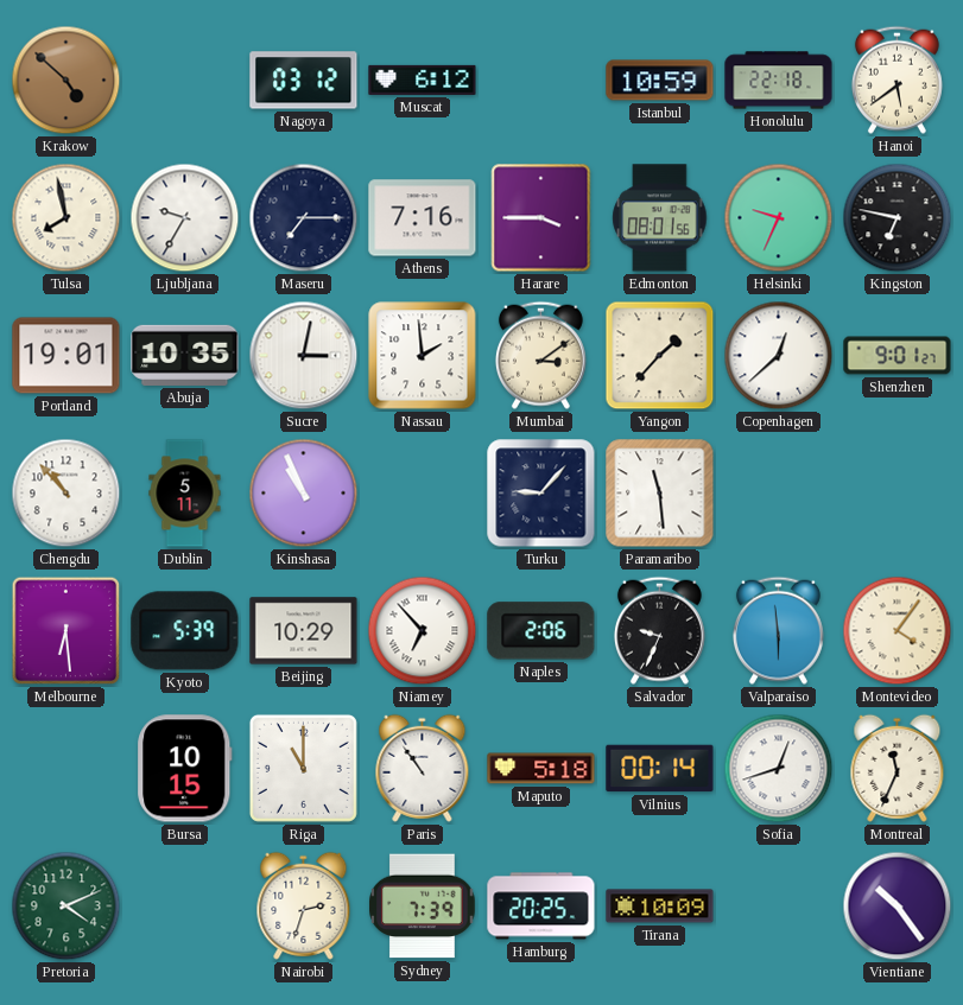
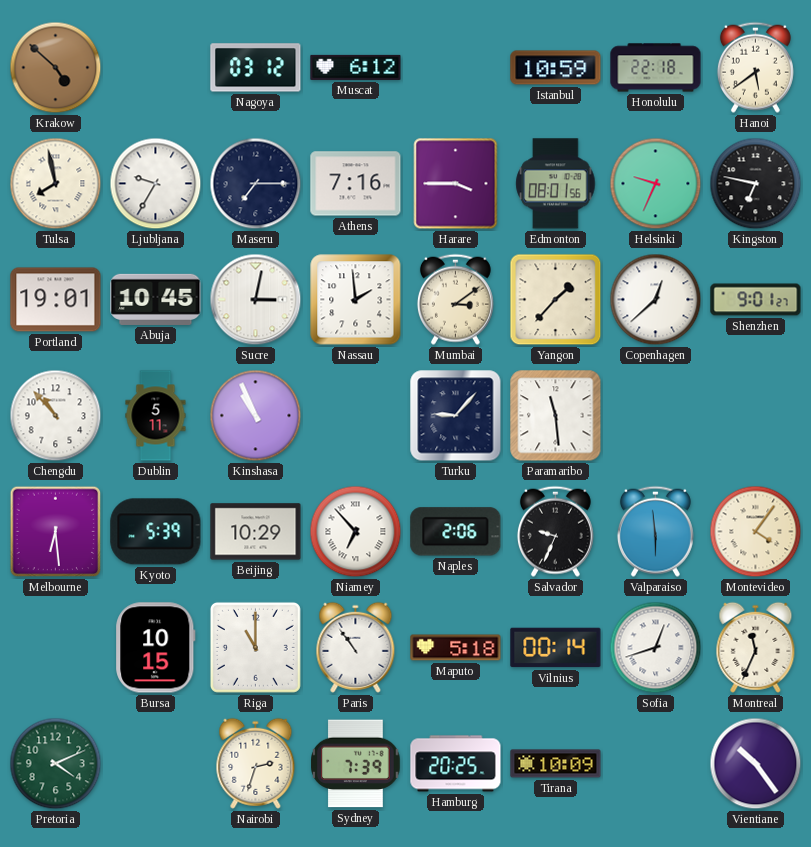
Abuja: 10:35 -> 10:45
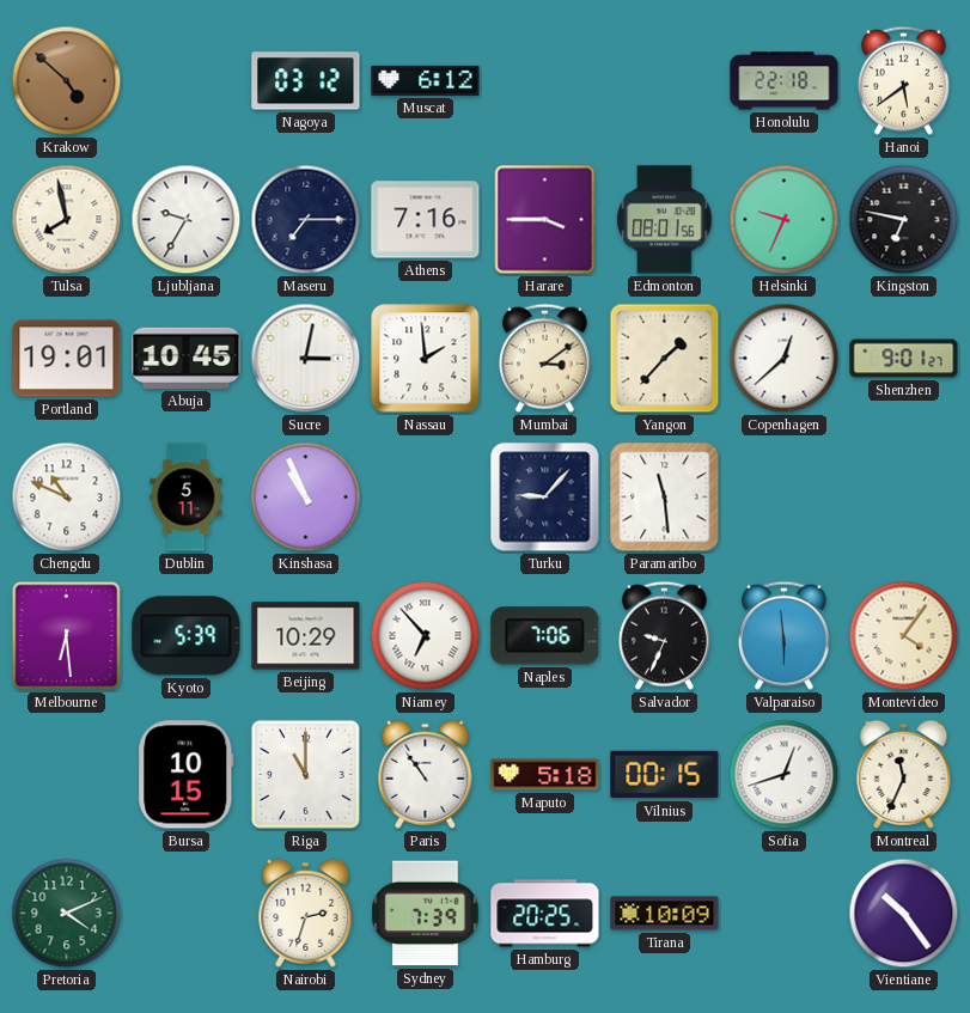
Istanbul: 10:59 -> none
Chengdu: 10:53 -> 10:49
Naples: 2:06 -> 7:06
Vilnius: 00:14 -> 00:15
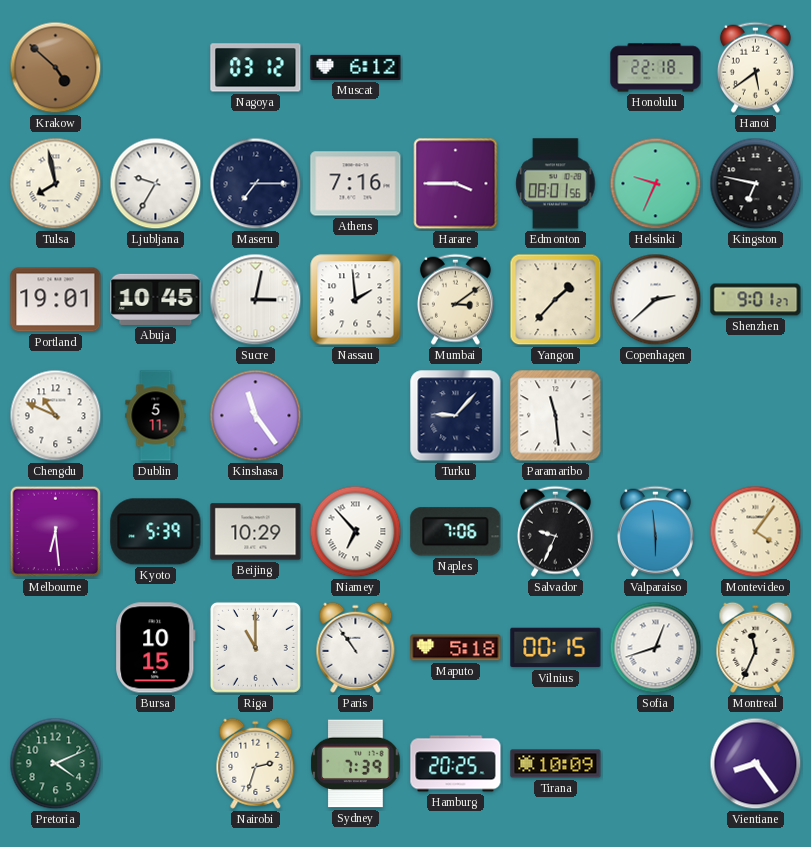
Copenhagen: 12:38 -> 2:38
Kinshasa: 10:56 -> 11:24
Vientiane: 10:24 -> 8:24
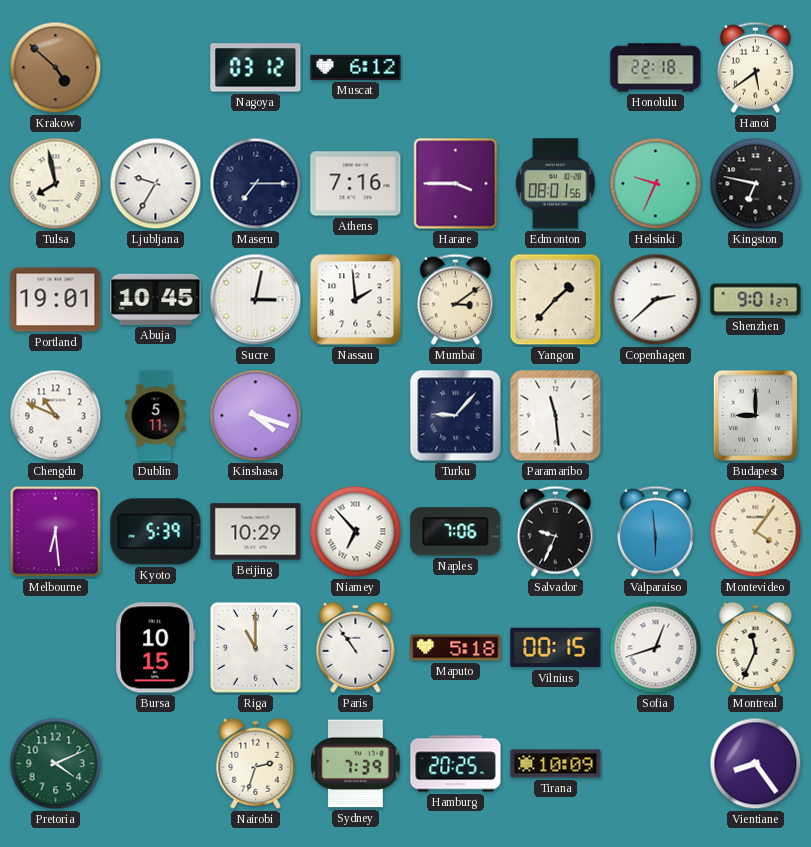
Kinshasa: 11:24 -> 4:18
Budapest: none -> 9:00
